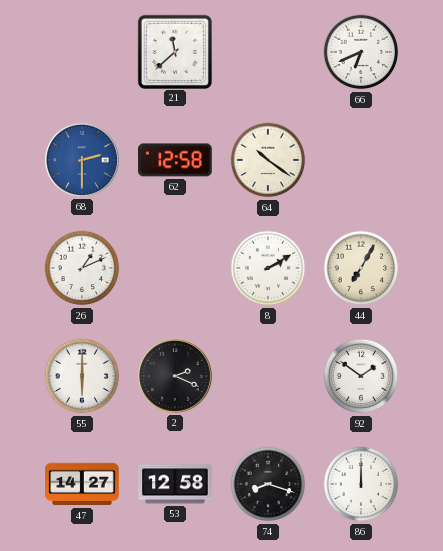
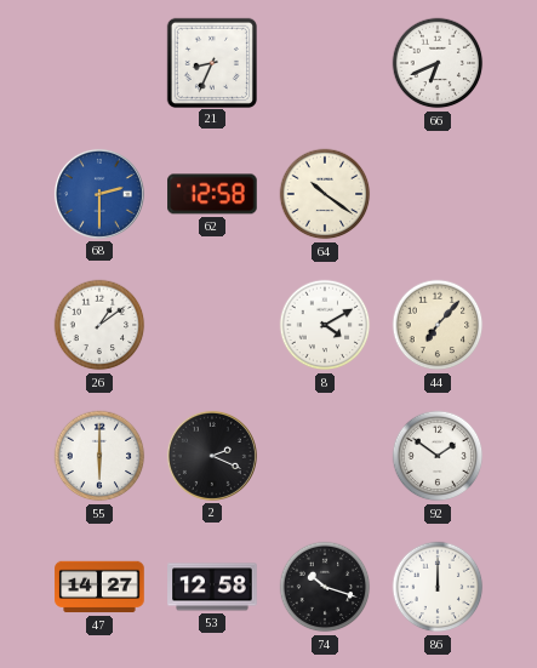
21: 11:38 -> 8:34
26: 1:11 -> 1:09
8: 2:10 -> 4:10
44: 7:05 -> 7:07
74: 8:18 -> 10:18
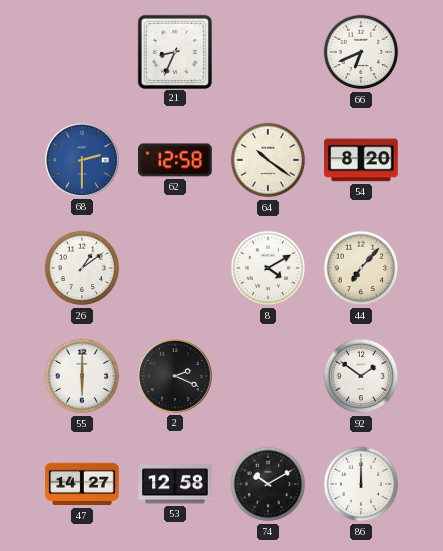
54: none -> 8:20
74: 10:18 -> 10:10
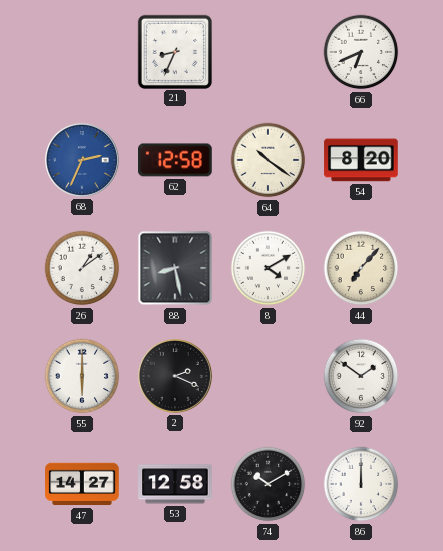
68: 2:30 -> 2:34
88: none -> 8:28
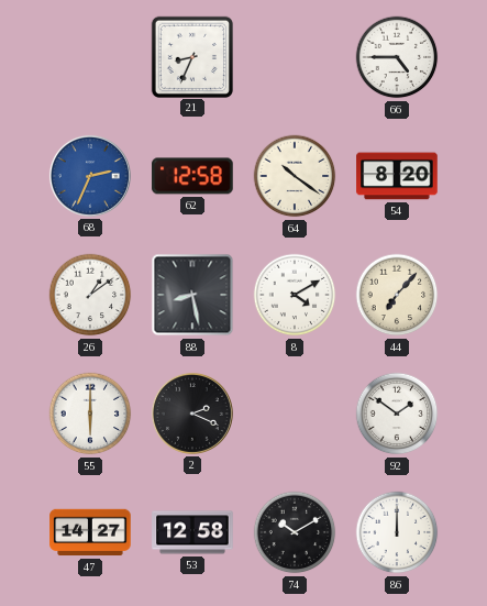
66: 6:41 -> 4:45
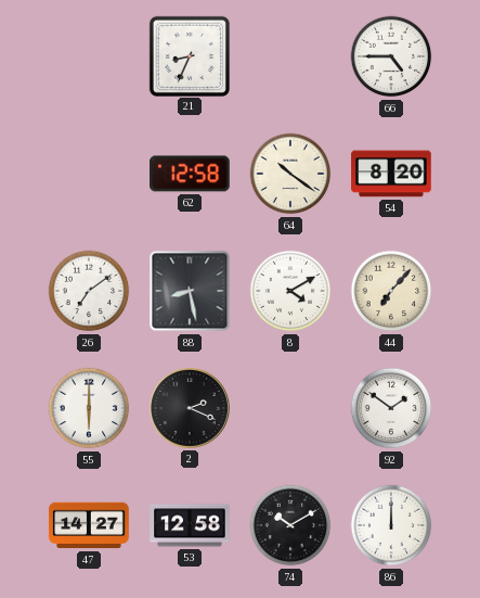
68: 2:34 -> none
26: 1:09 -> 7:09
